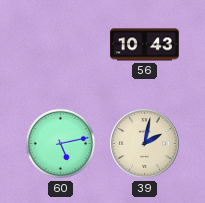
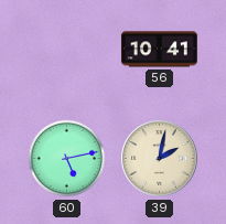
56: 10:43 -> 10:41
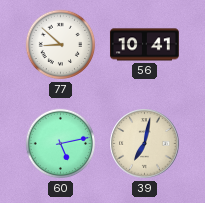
77: none -> 8:52
39: 2:02 -> 7:02
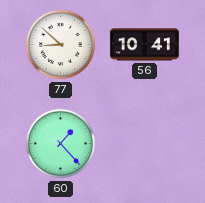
60: 5:13 -> 1:23
39: 7:02 -> none
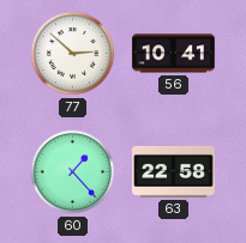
77: 8:52 -> 2:52
63: none -> 22:58
